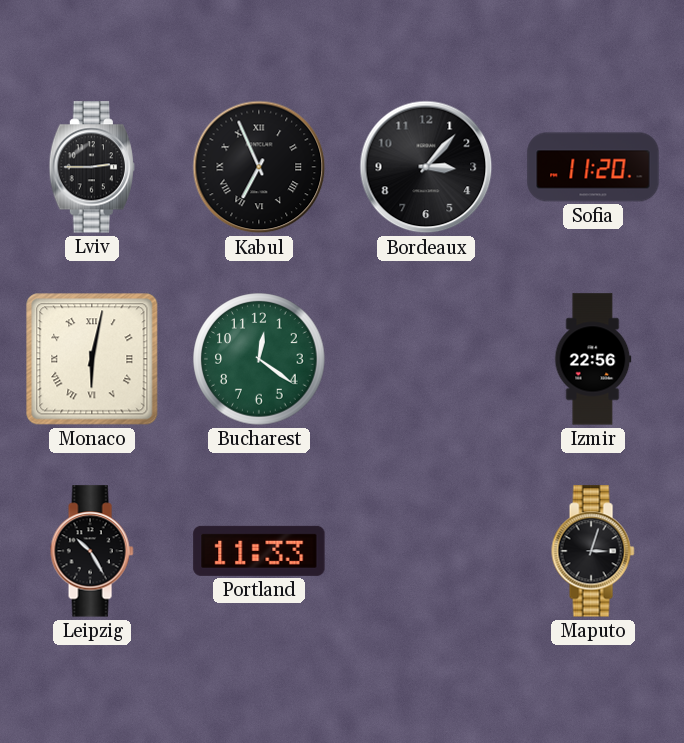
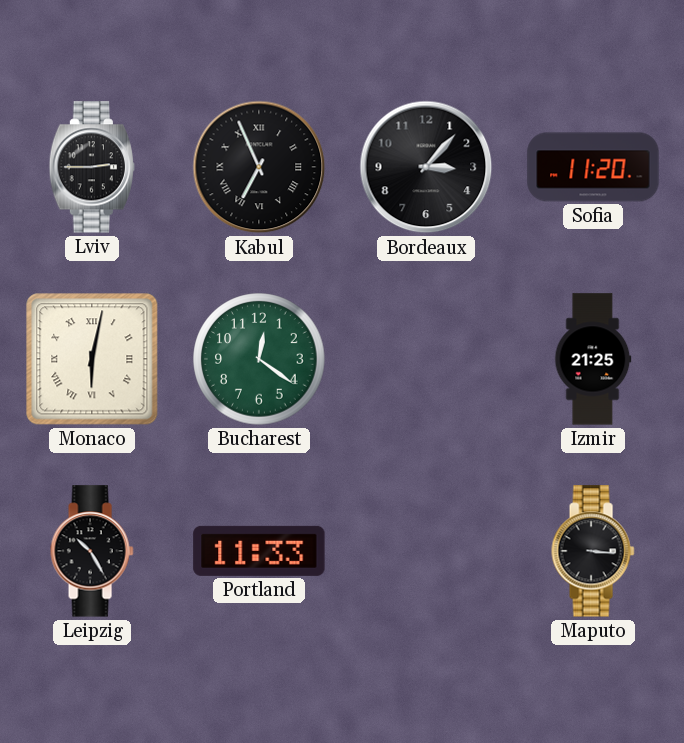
Izmir: 22:56 -> 21:25
Maputo: 3:03 -> 3:16
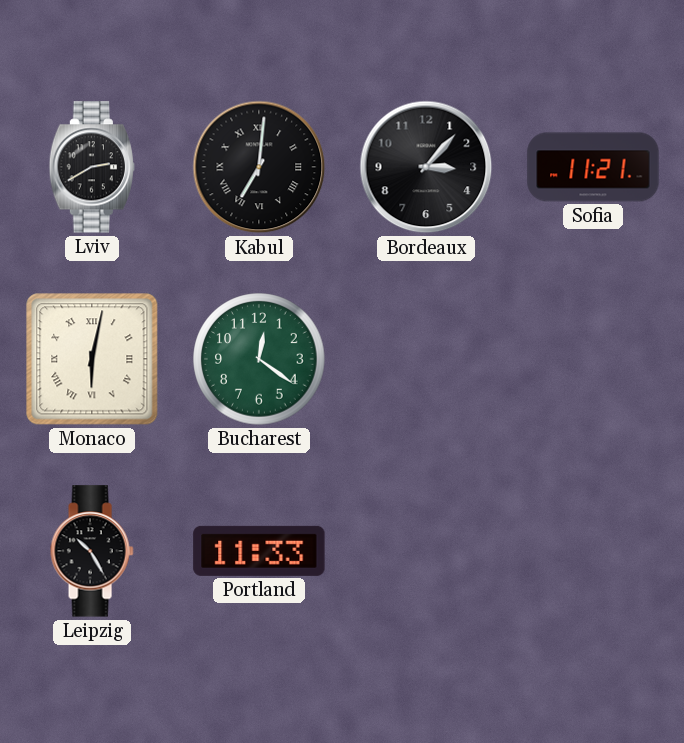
Lviv: 2:45 -> 2:40
Kabul: 6:56 -> 7:01
Sofia: 11:20 -> 11:21
Izmir: 21:25 -> none
Maputo: 3:16 -> none
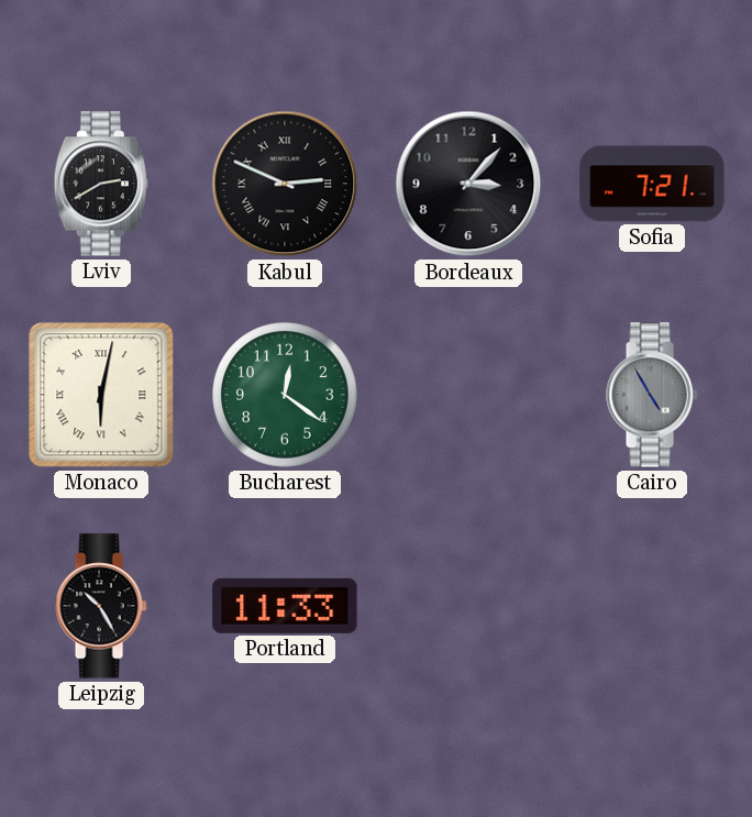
Kabul: 7:01 -> 2:49
Sofia: 11:21 -> 7:21
Cairo: none -> 4:55
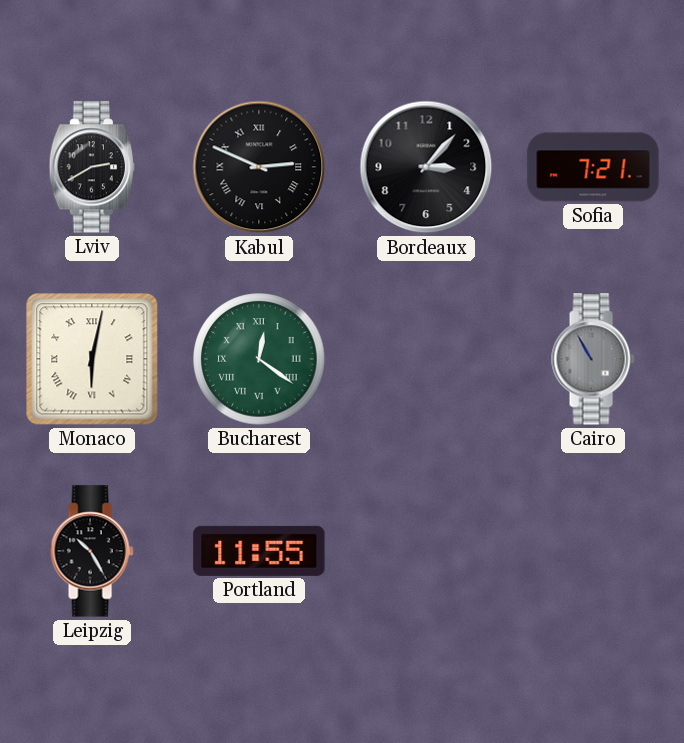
Bucharest numerals: Arabic -> Roman
Cairo: 4:55 -> 10:55
Portland: 11:33 -> 11:55
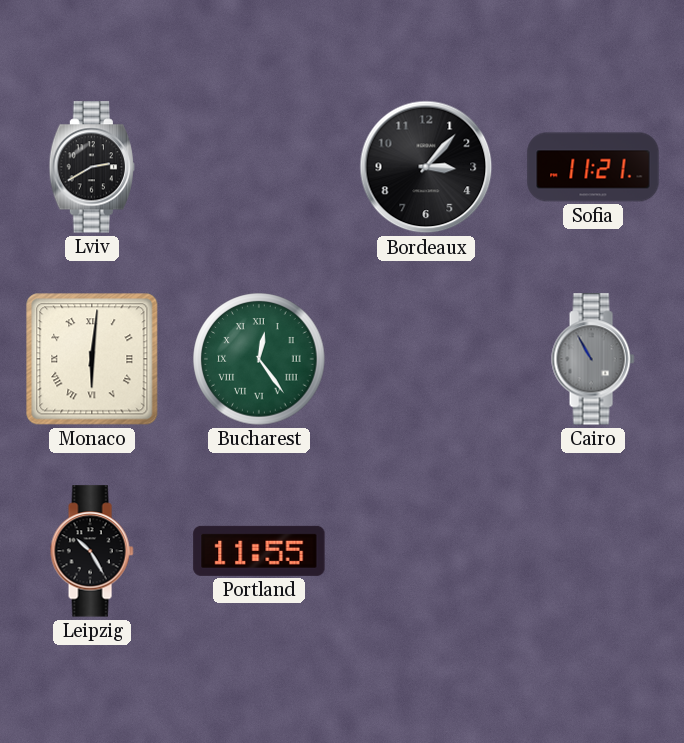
Kabul: 2:49 -> none
Sofia: 7:21 -> 11:21
Monaco: 6:02 -> 6:01
Bucharest: 12:21 -> 12:24
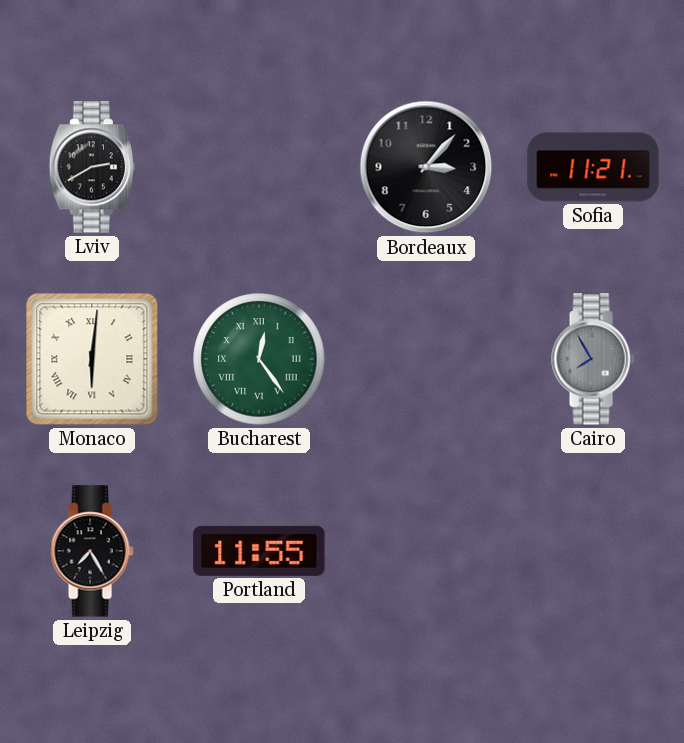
Cairo: 10:55 -> 7:55
Leipzig: 10:25 -> 7:25
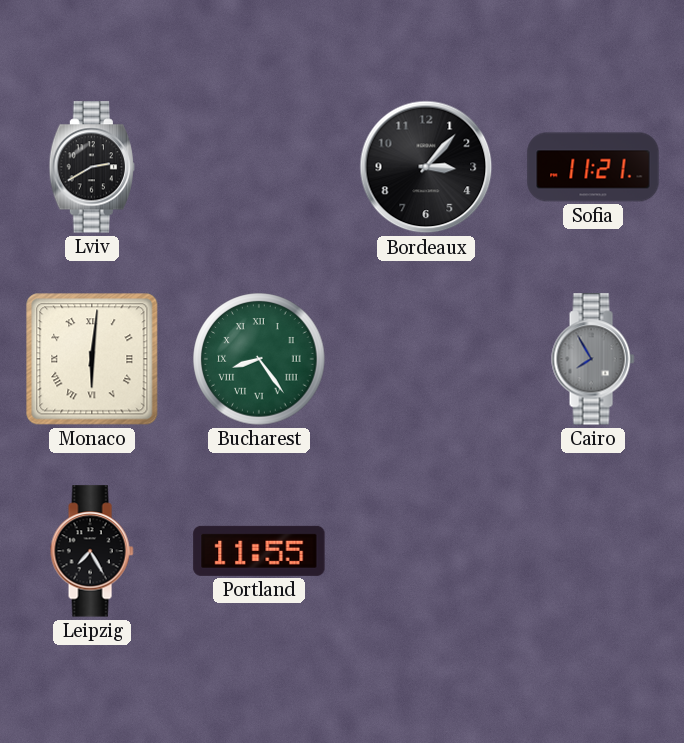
Bucharest: 12:24 -> 8:24
